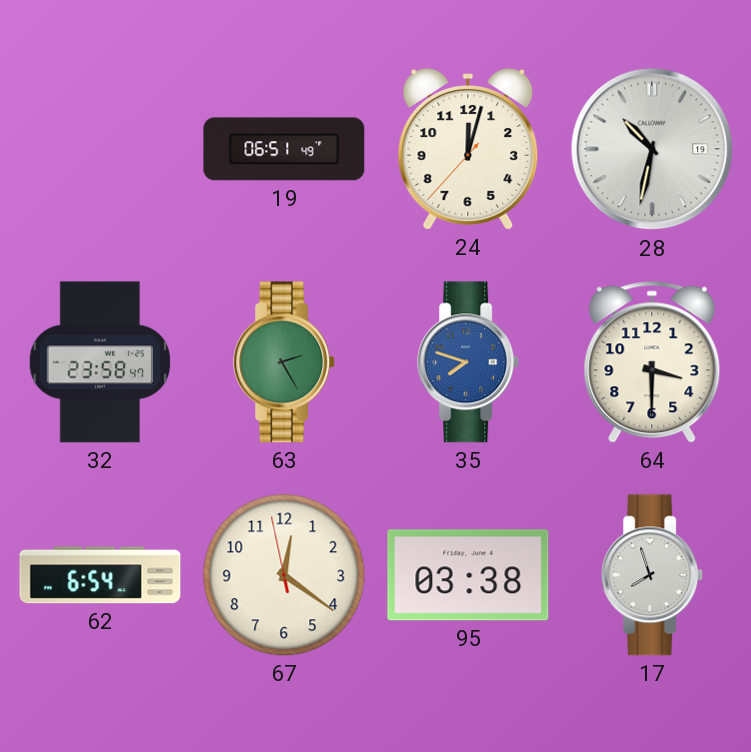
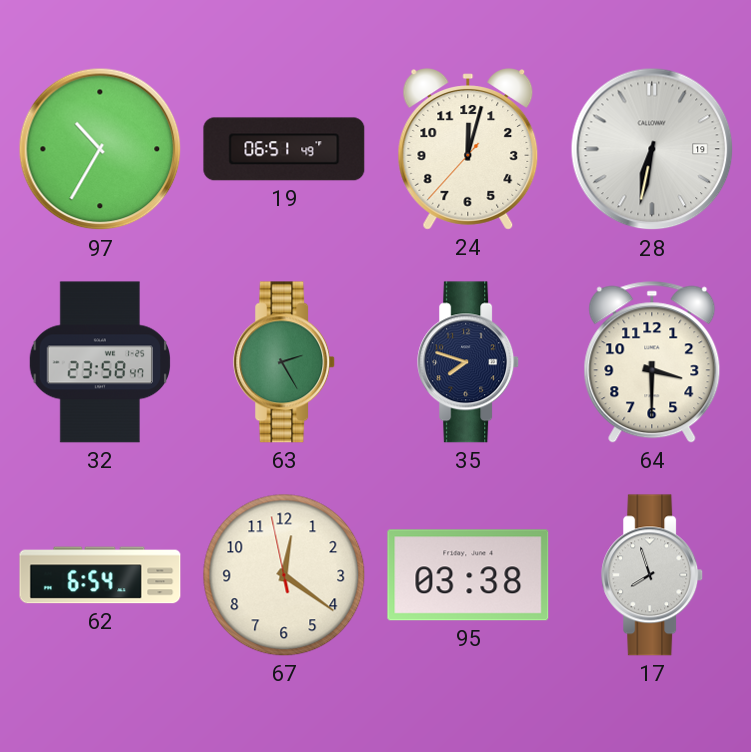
97: none -> 10:35
28: 10:32 -> 6:32
35 dial: blue -> navy
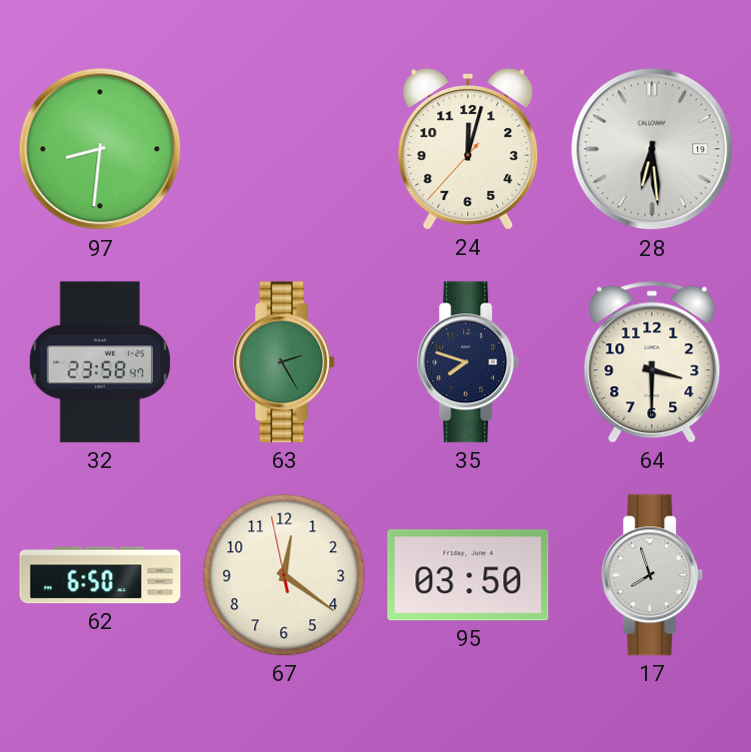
97: 10:35 -> 8:31
19: 06:51 -> none
28: 6:32 -> 6:29
62: 6:54 -> 6:50
95: 03:38 -> 03:50
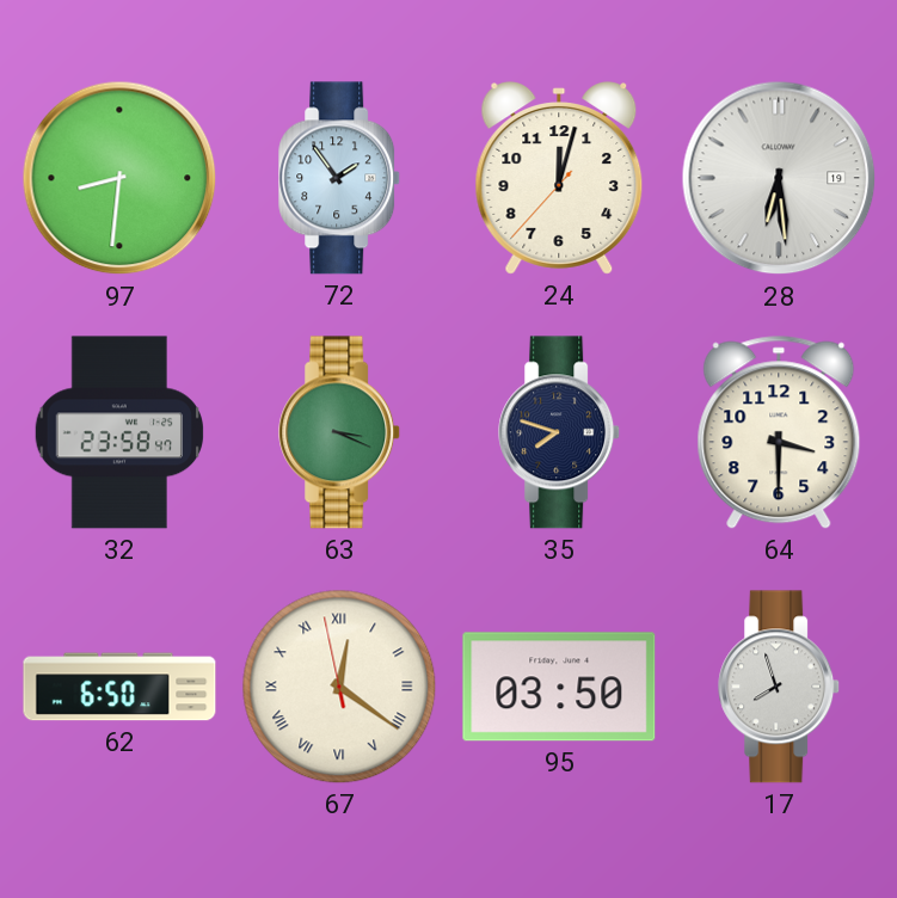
72: none -> 1:54
63: 2:25 -> 3:19
67 numerals: Arabic -> Roman
